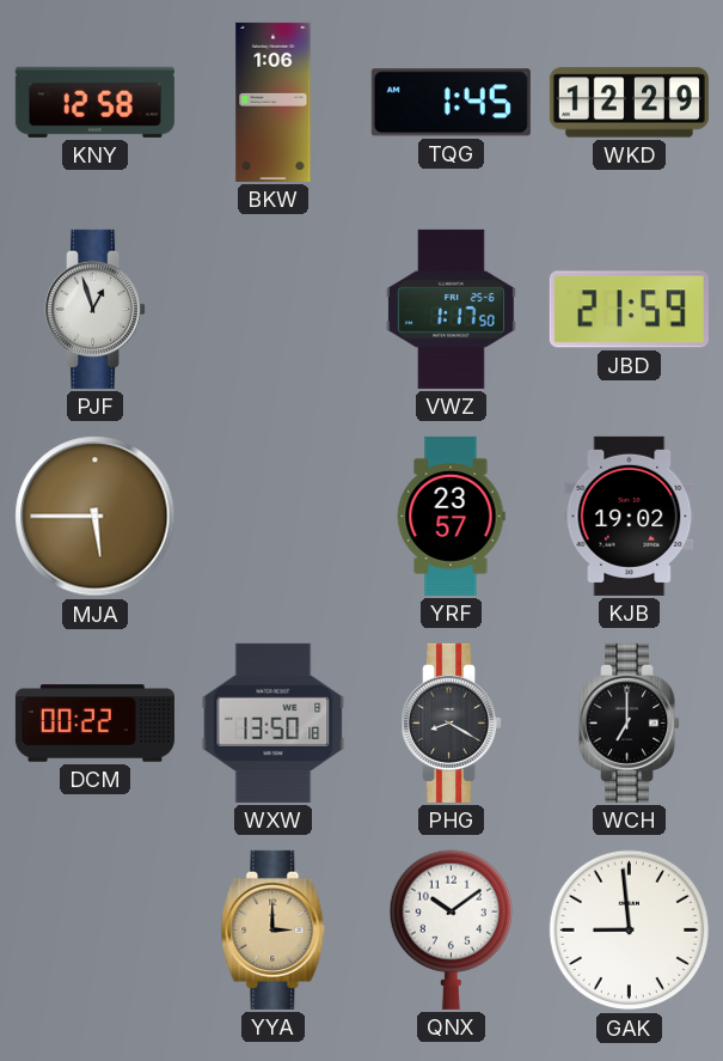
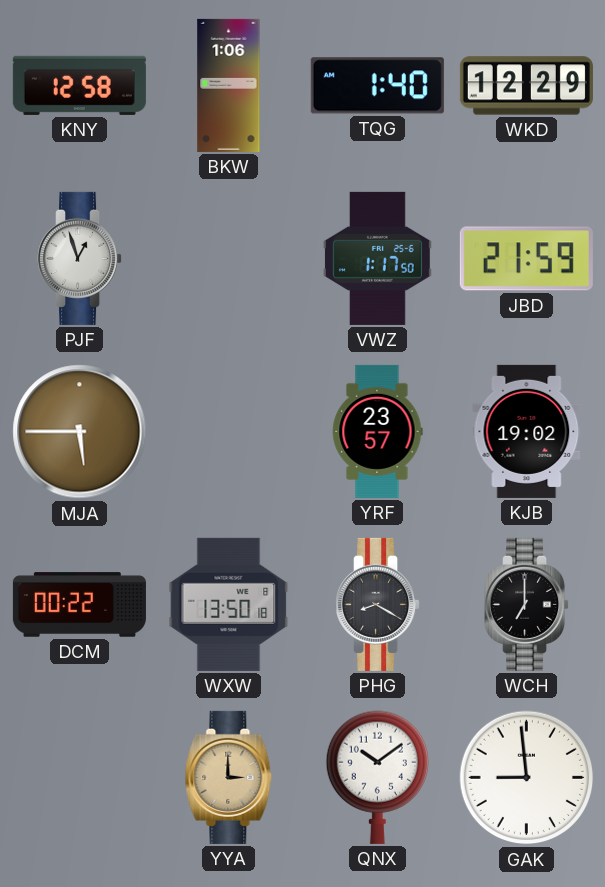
TQG: 1:45 -> 1:40
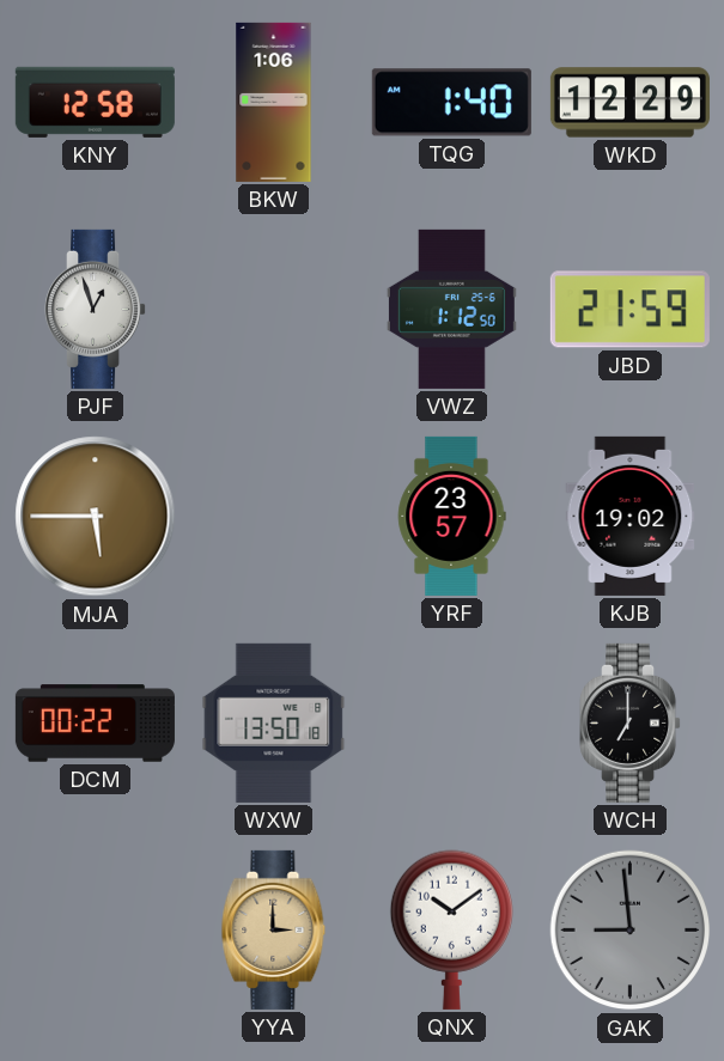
VWZ: 1:17 -> 1:12
PHG: 8:20 -> none
GAK dial: white -> grey
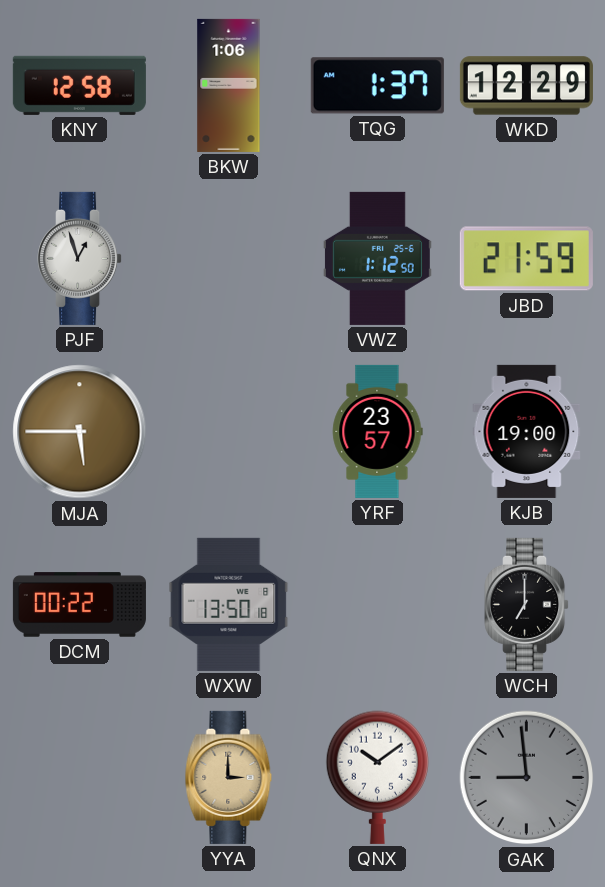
TQG: 1:40 -> 1:37
KJB: 19:02 -> 19:00
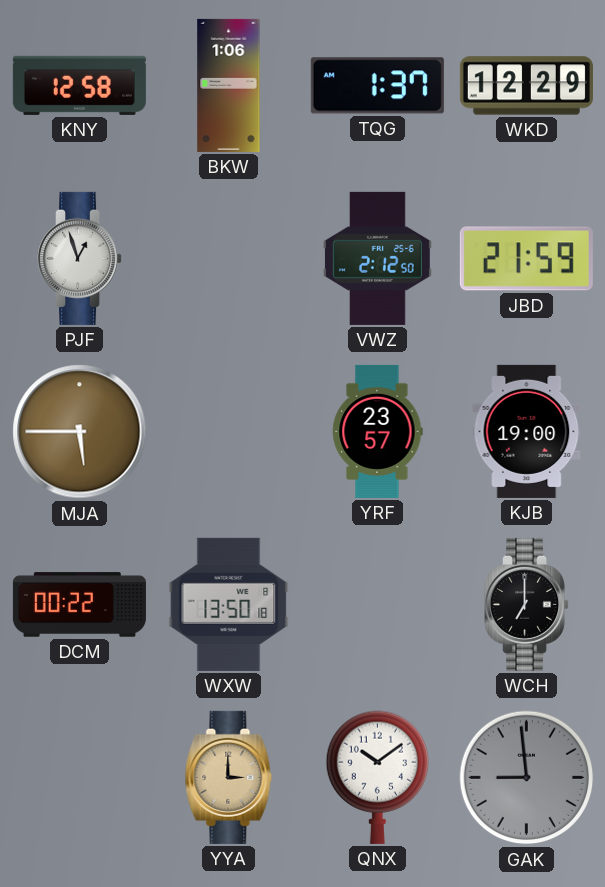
VWZ: 1:12 -> 2:12
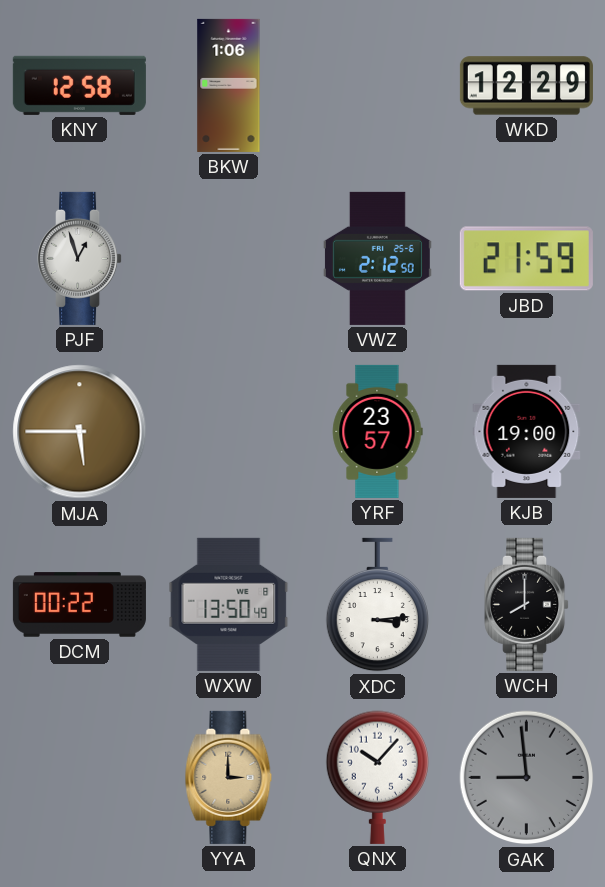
TQG: 1:37 -> none
WXW: 13:50:18 -> 13:50:49
XDC: none -> 3:14
WCH: 7:00 -> 8:00
QNX: 10:09 -> 10:07
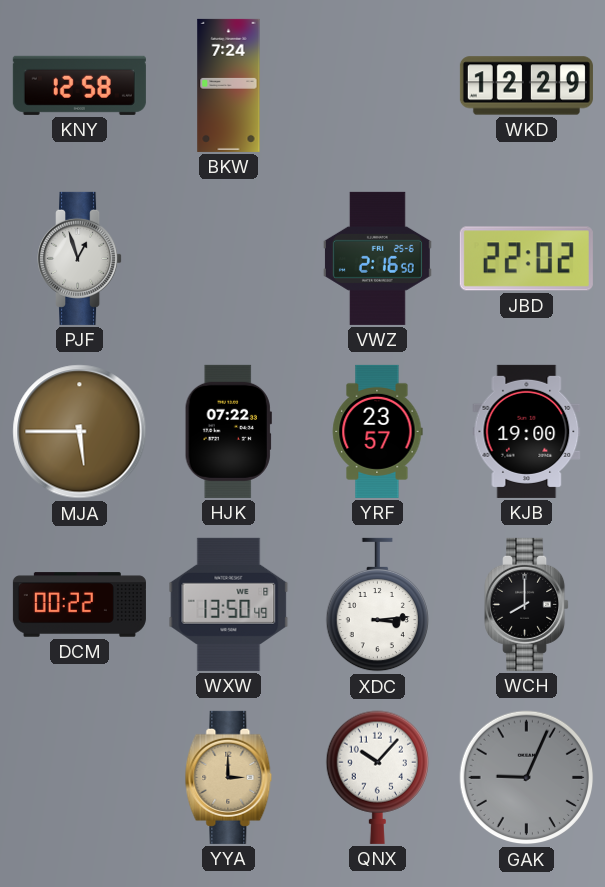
BKW: 1:06 -> 7:24
VWZ: 2:12 -> 2:16
JBD: 21:59 -> 22:02
HJK: none -> 07:22
GAK: 8:59 -> 9:04
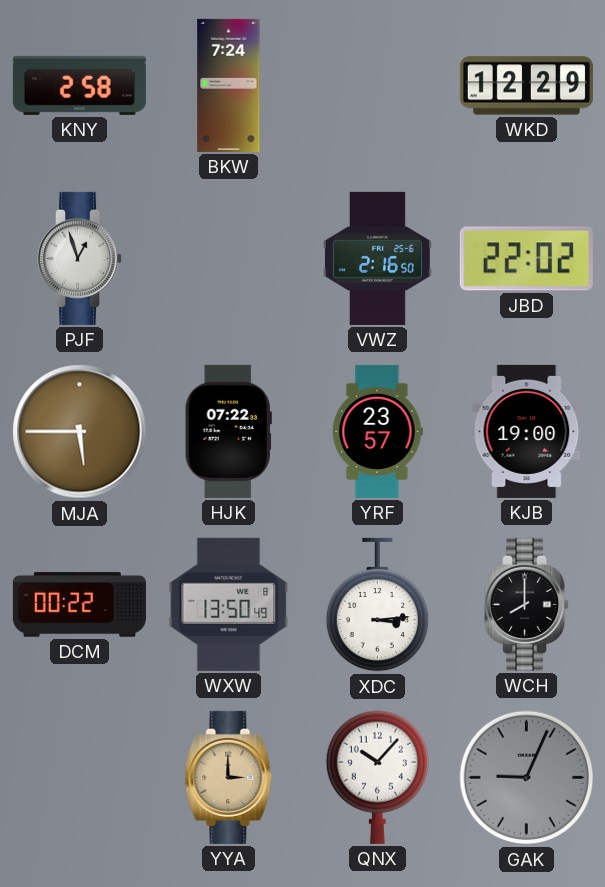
KNY: 12:58 -> 2:58
